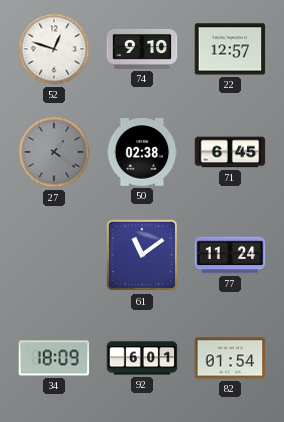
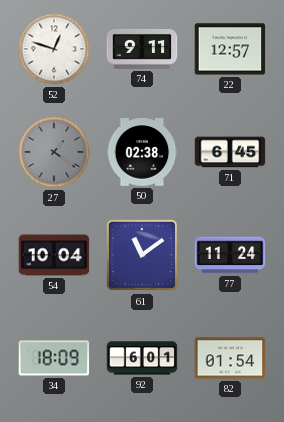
74: 9:10 -> 9:11
54: none -> 10:04
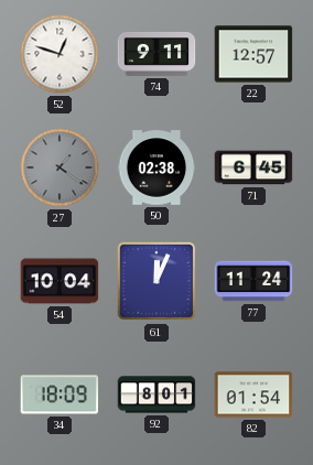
61: 11:09 -> 12:04
92: 6:01 -> 8:01
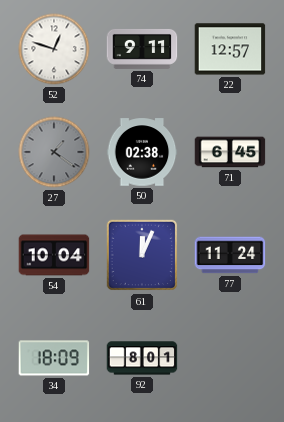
82: 01:54 -> none
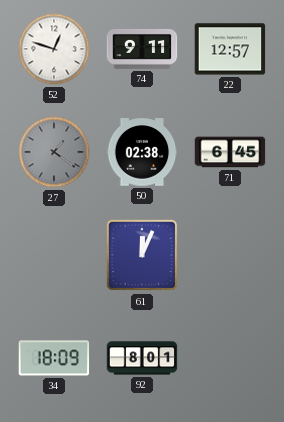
54: 10:04 -> none
77: 11:24 -> none
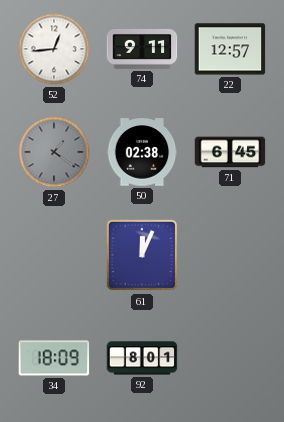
52: 12:48 -> 12:44
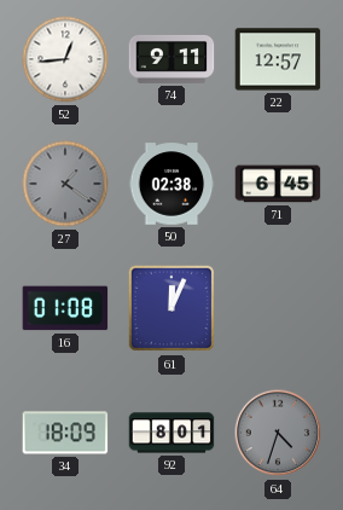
16: none -> 01:08
64: none -> 4:33
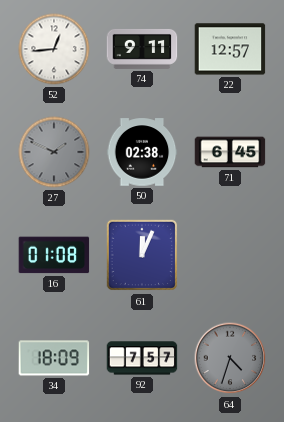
27: 1:21 -> 1:49
92: 8:01 -> 7:57
